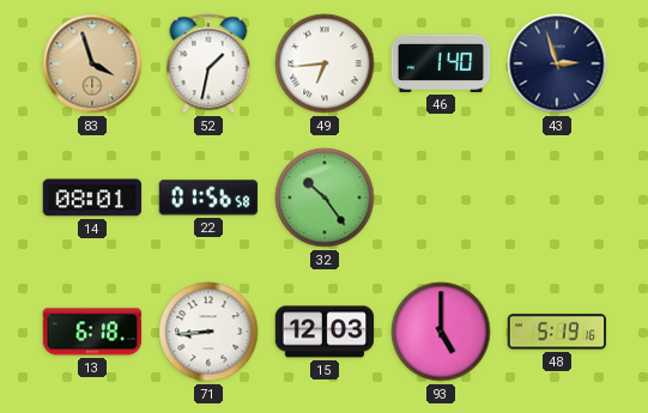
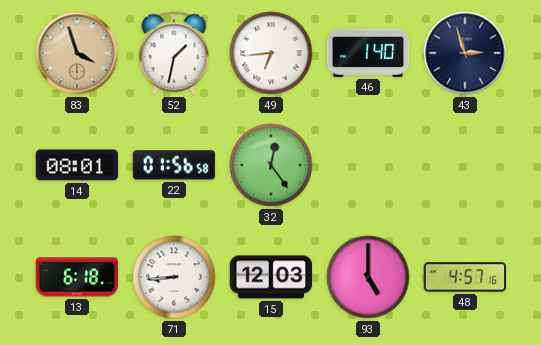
32: 10:24 -> 12:24
48: 5:19 -> 4:57
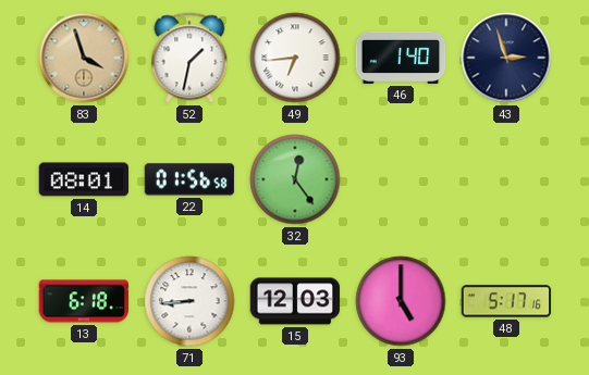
48: 4:57 -> 5:17
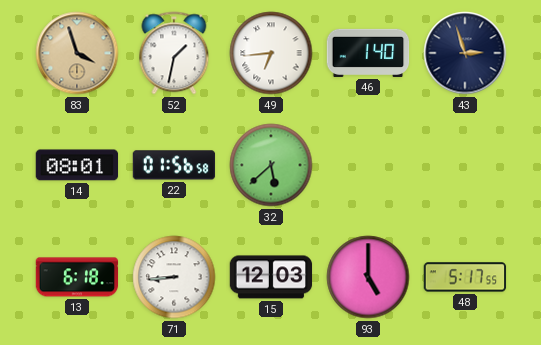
32: 12:24 -> 5:38
48: 5:17:16 -> 5:17:55
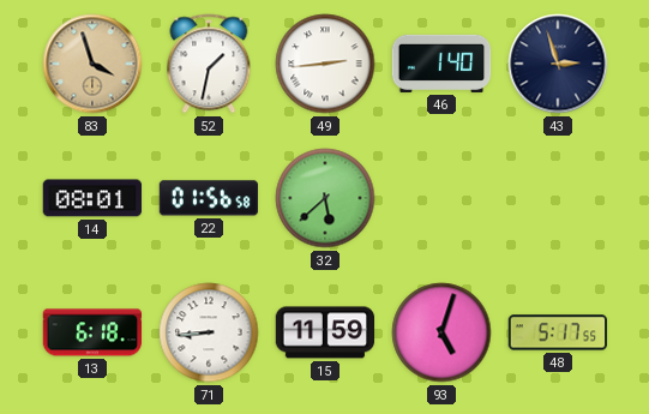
49: 6:44 -> 2:44
15: 12:03 -> 11:59
93: 5:00 -> 5:03
